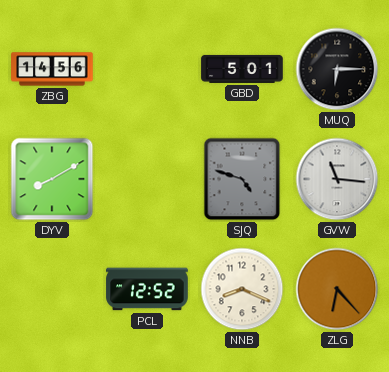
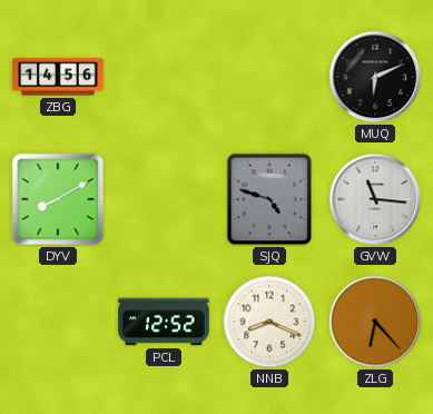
GBD: 5:01 -> none
MUQ: 6:15 -> 6:11
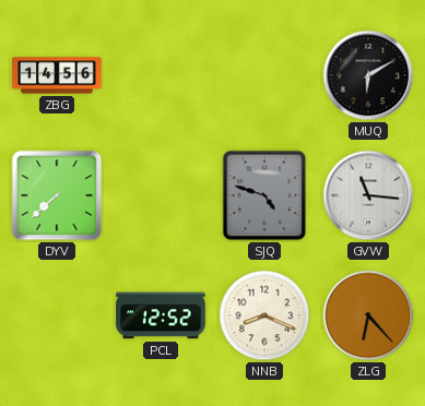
MUQ: 6:11 -> 6:10
DYV: 8:10 -> 7:38
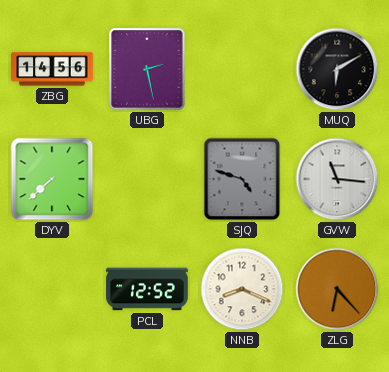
UBG: none -> 2:28
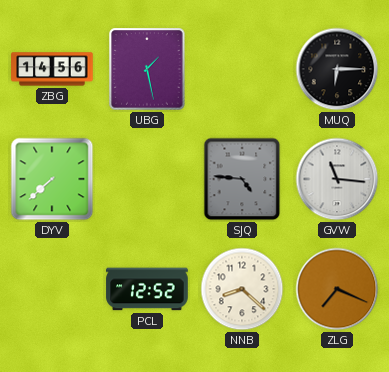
UBG: 2:28 -> 1:28
MUQ: 6:10 -> 6:15
SJQ: 4:48 -> 4:46
NNB: 8:19 -> 8:22
ZLG: 6:23 -> 7:19
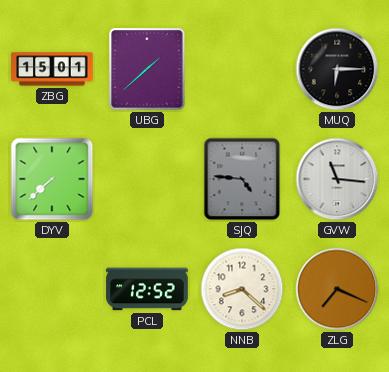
ZBG: 14:56 -> 15:01
UBG: 1:28 -> 1:38
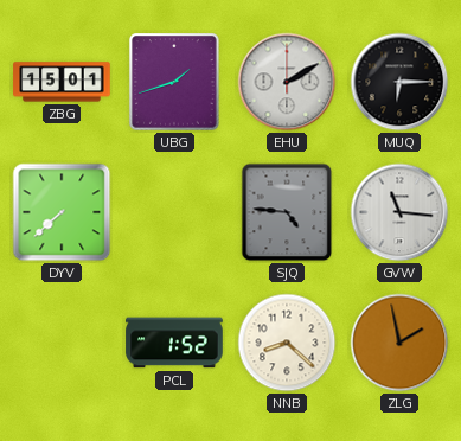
UBG: 1:38 -> 1:42
EHU: none -> 2:10
PCL: 12:52 -> 1:52
ZLG: 7:19 -> 1:58
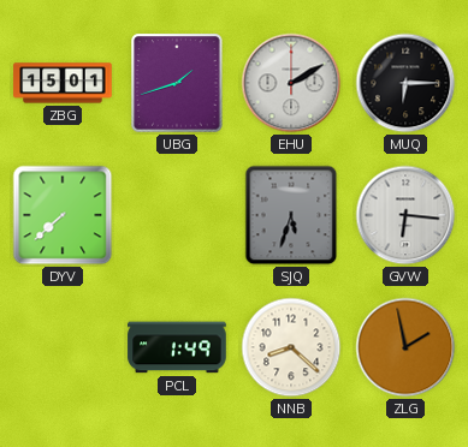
SJQ: 4:46 -> 5:33
GVW: 11:16 -> 6:16
PCL: 1:52 -> 1:49
